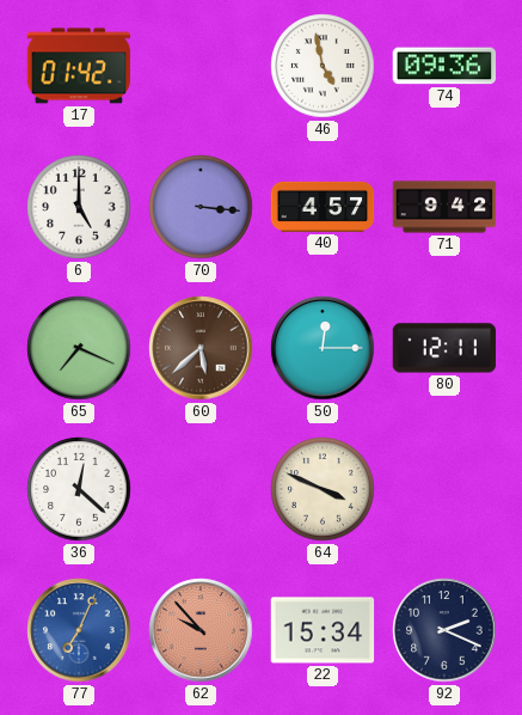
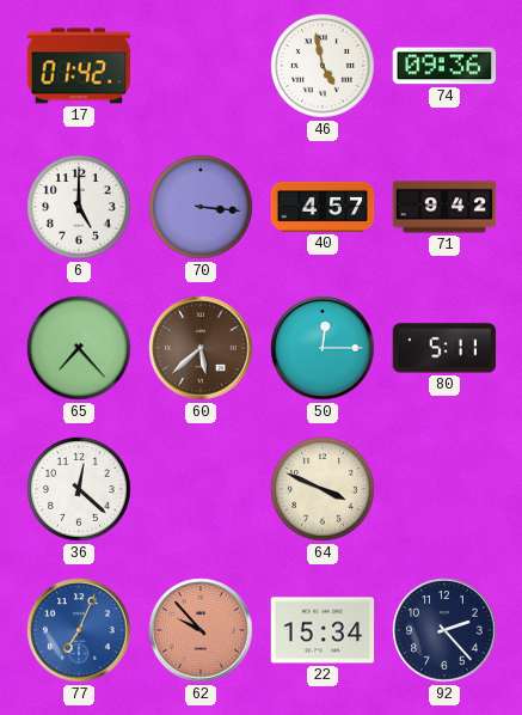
65: 7:19 -> 7:23
80: 12:11 -> 5:11
92: 2:19 -> 2:23
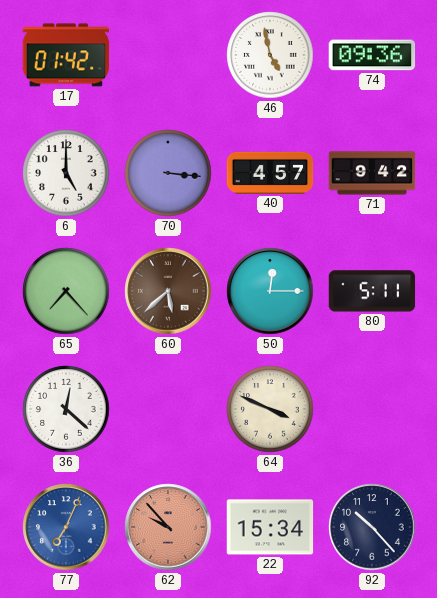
92: 2:23 -> 10:23
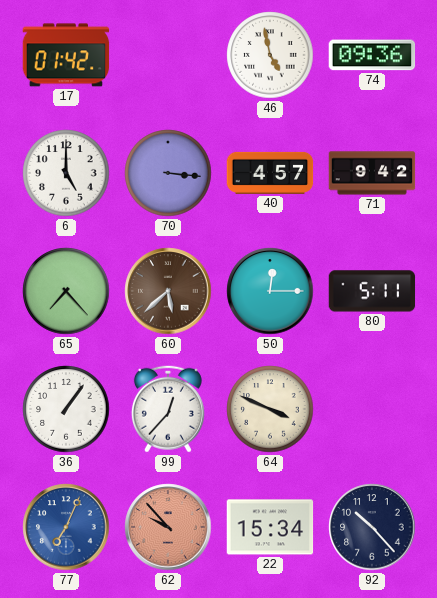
36: 12:22 -> 1:06
99: none -> 12:37
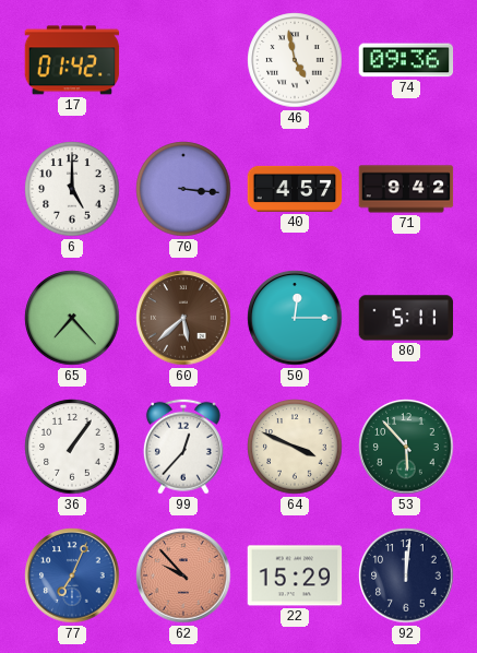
53: none -> 5:53
22: 15:34 -> 15:29
92: 10:23 -> 12:01
